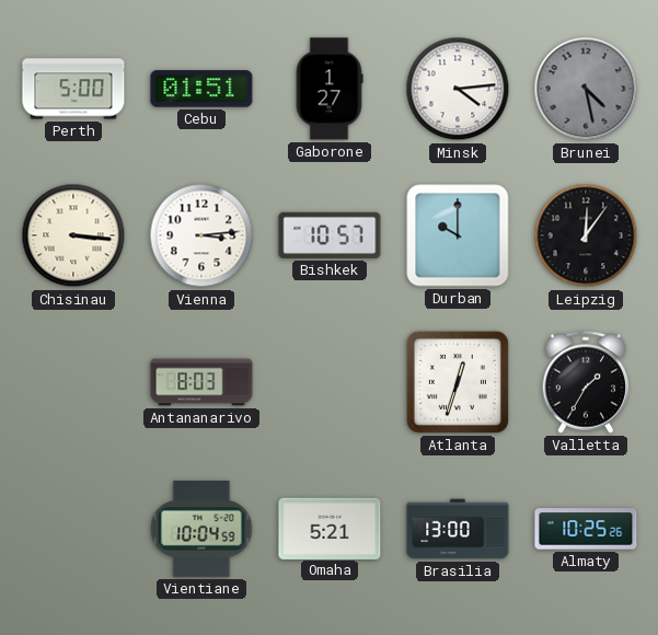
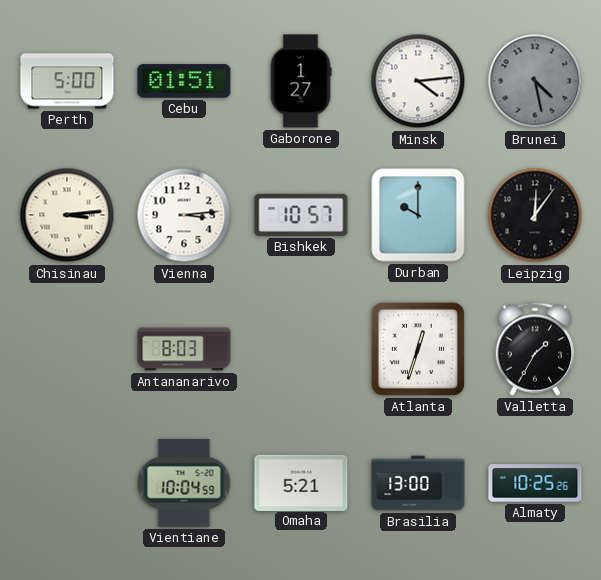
Chisinau: 3:16 -> 3:14
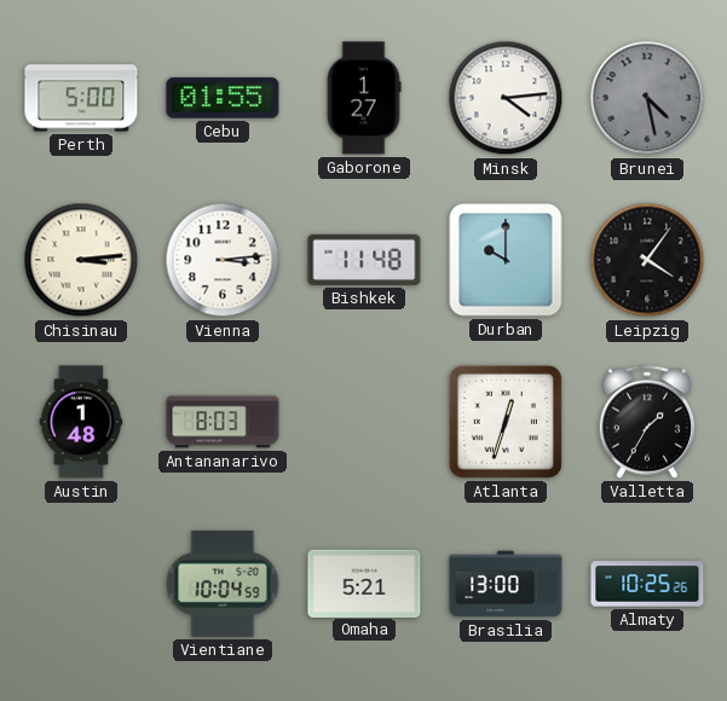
Cebu: 01:51 -> 01:55
Bishkek: 10:57 -> 11:48
Leipzig: 12:06 -> 4:06
Austin: none -> 1:48
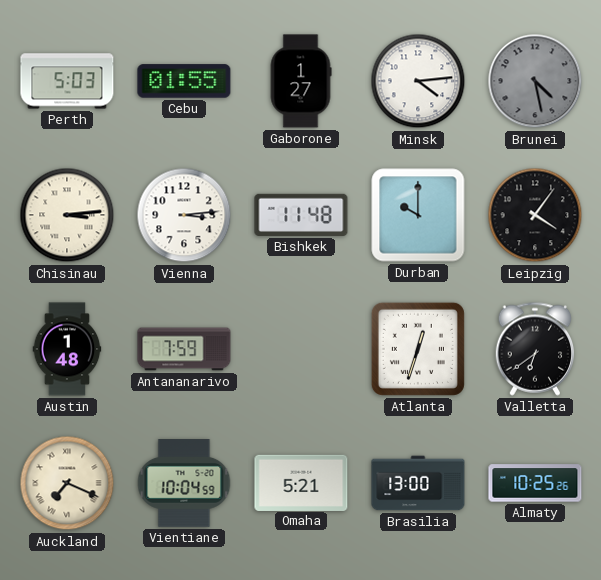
Perth: 5:00 -> 5:03
Antananarivo: 8:03 -> 7:59
Valletta: 1:35 -> 6:39
Auckland: none -> 7:19
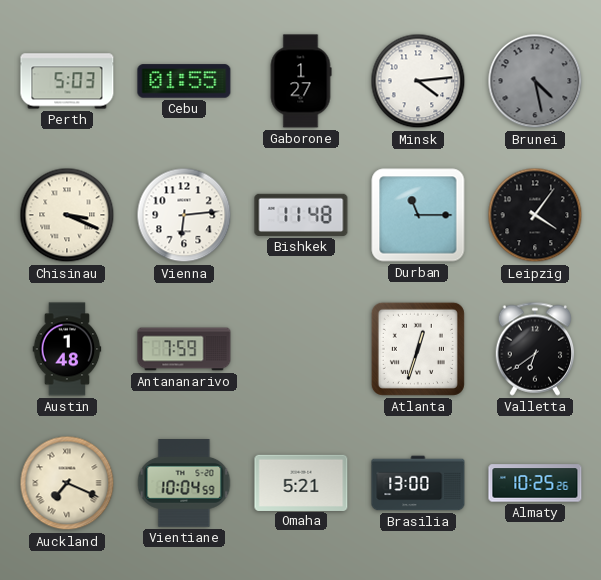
Chisinau: 3:14 -> 3:19
Vienna: 3:14 -> 6:14
Durban: 10:00 -> 11:15
